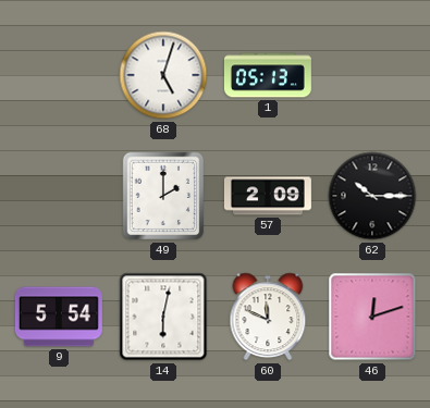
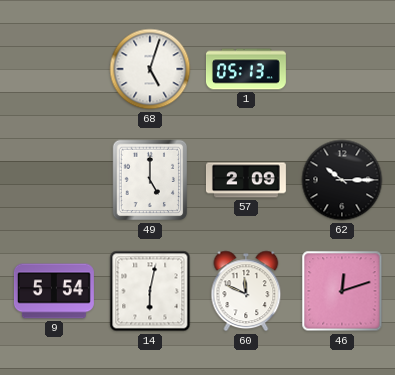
49: 2:00 -> 5:00
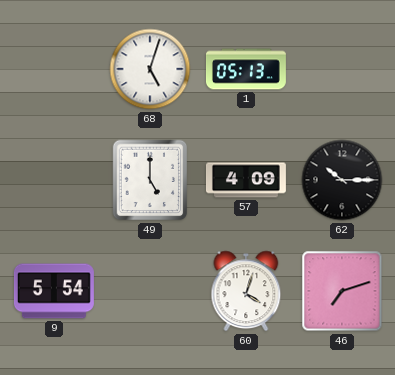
57: 2:09 -> 4:09
14: 6:02 -> none
60: 11:49 -> 4:03
46: 12:12 -> 7:12
